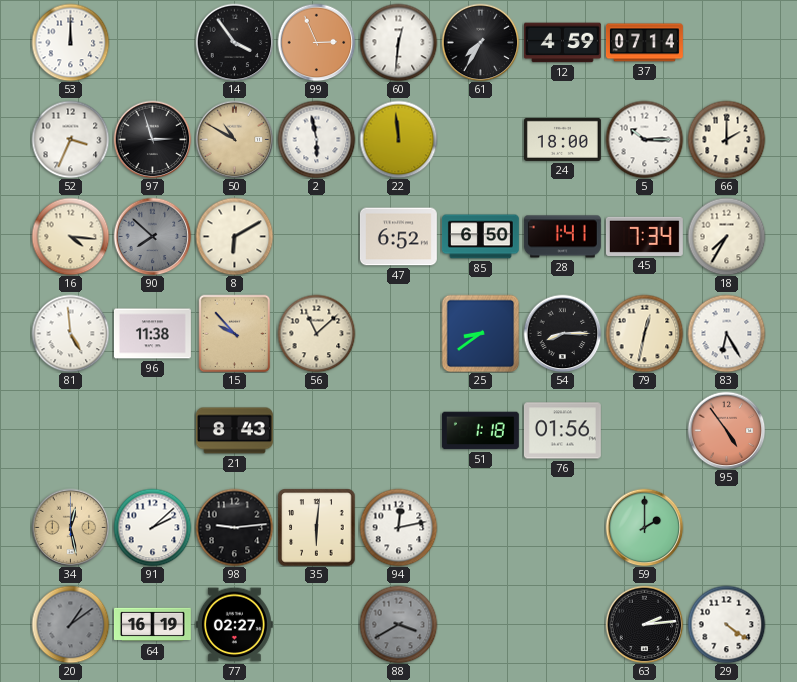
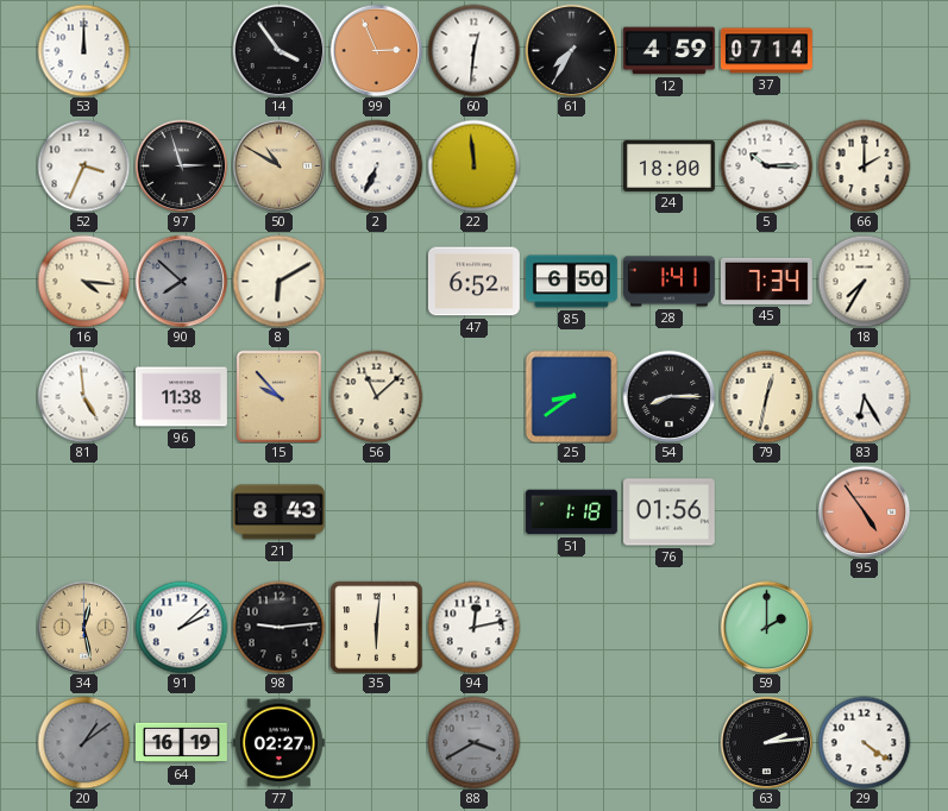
2: 5:58 -> 6:34
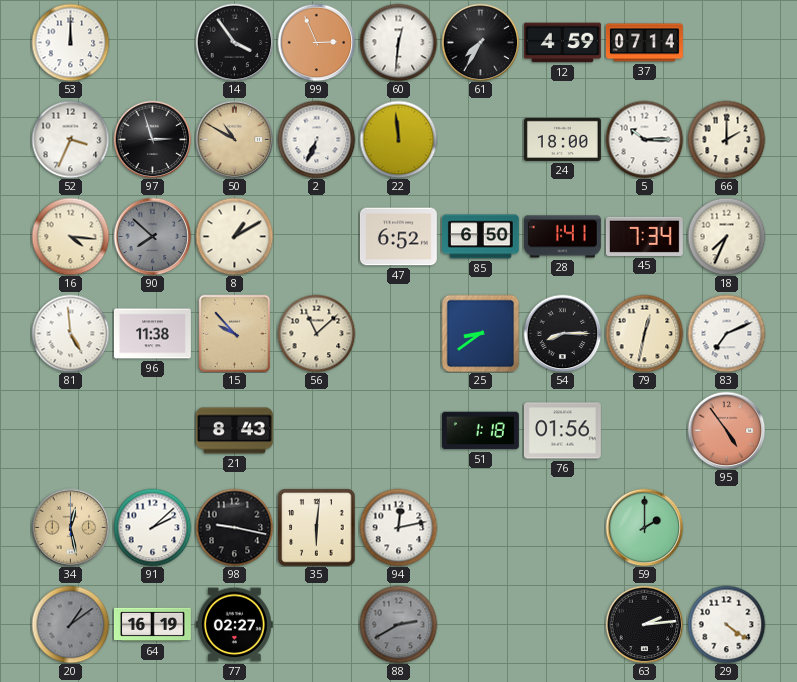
8: 6:10 -> 1:10
18: 7:35 -> 7:34
83: 6:25 -> 7:11
98: 9:14 -> 9:17
88: 3:40 -> 2:40
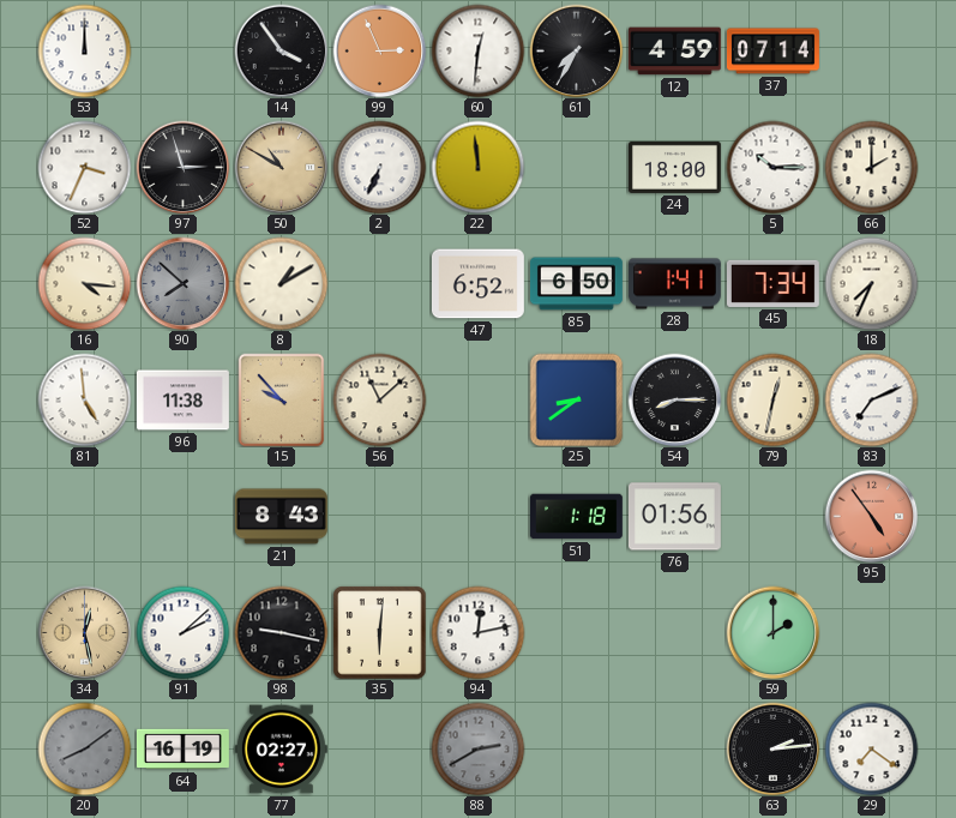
20: 1:09 -> 8:09
29: 4:21 -> 7:21
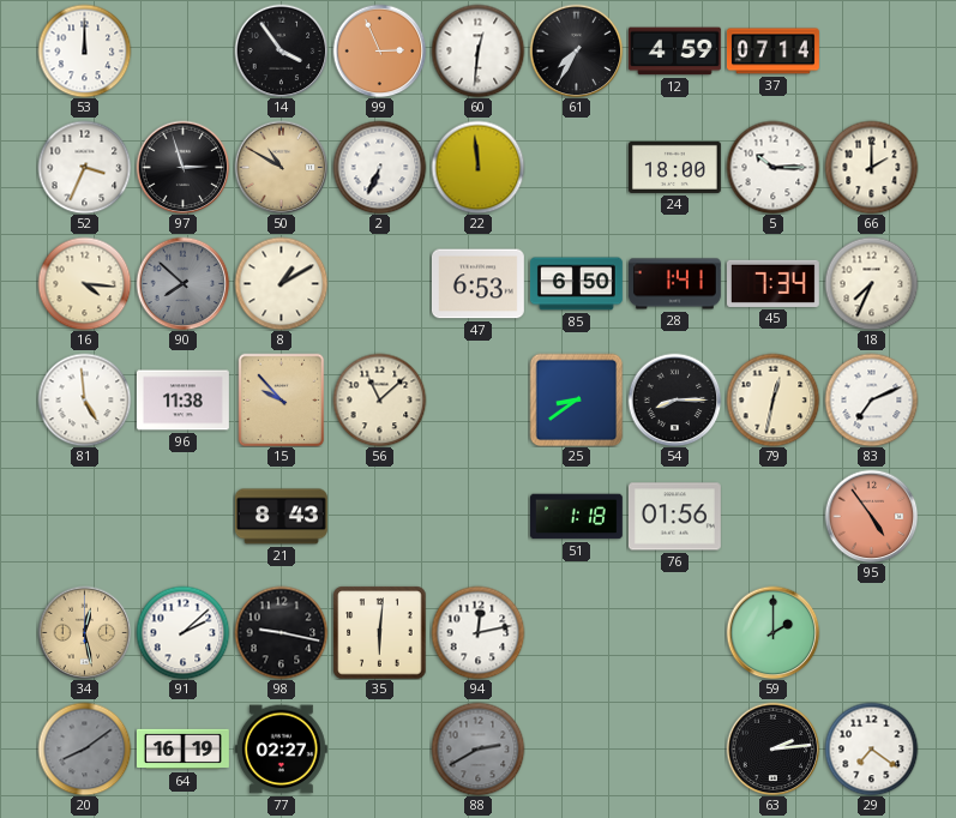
47: 6:52 -> 6:53
